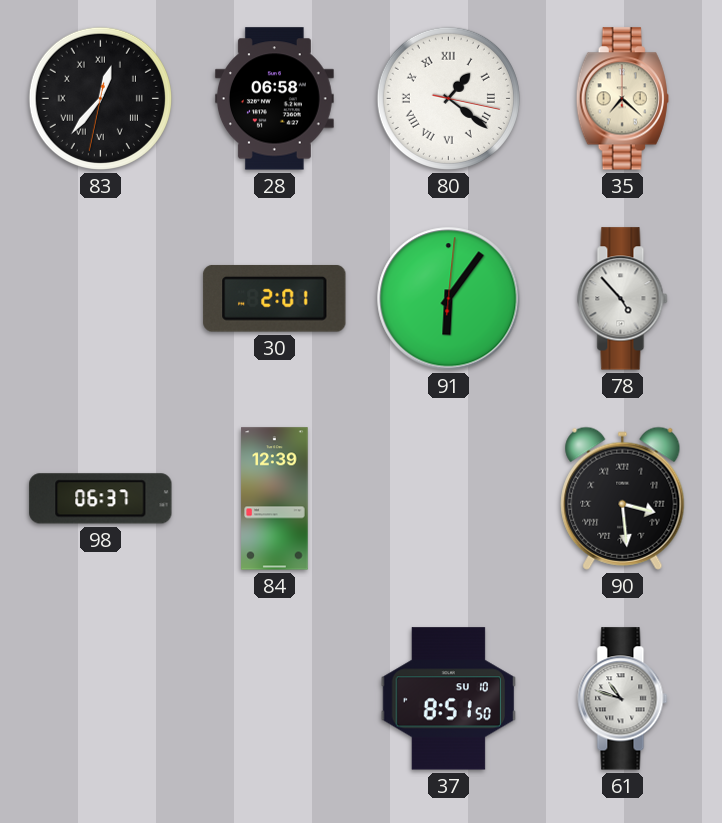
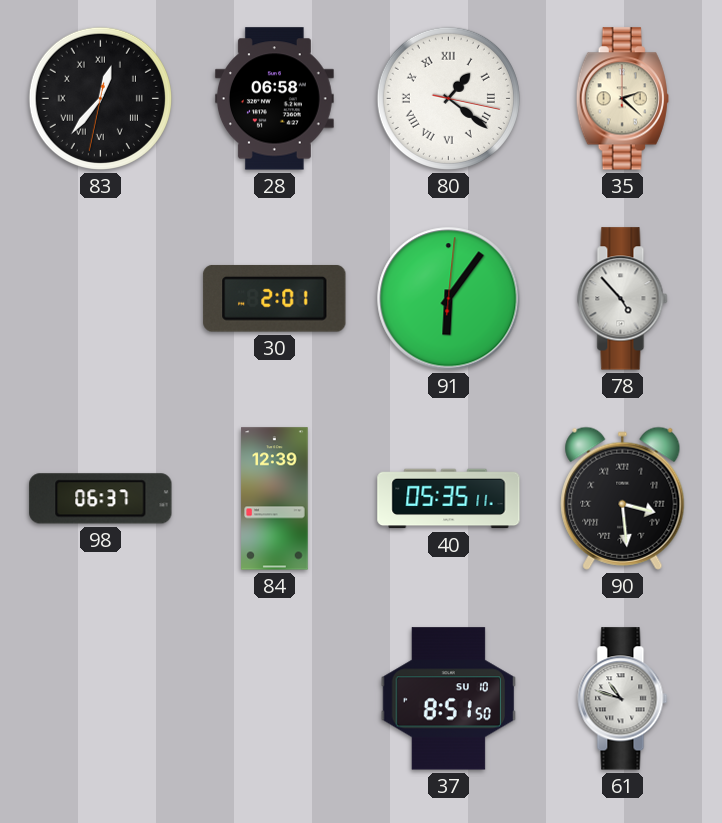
35: 7:22 -> 2:22
40: none -> 05:35
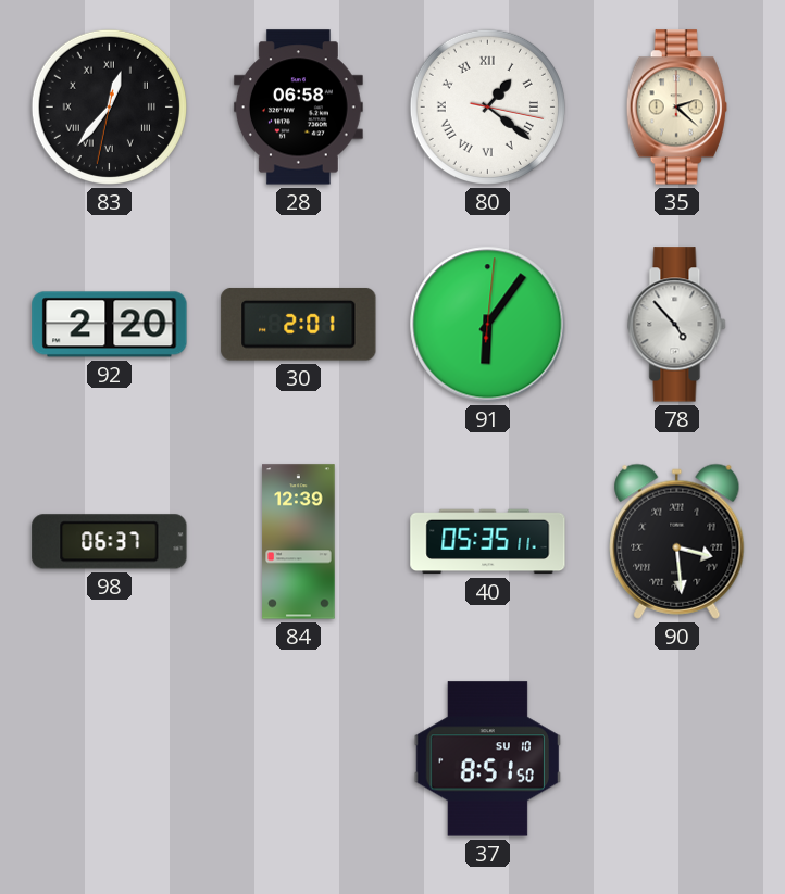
92: none -> 2:20
61: 10:48 -> none
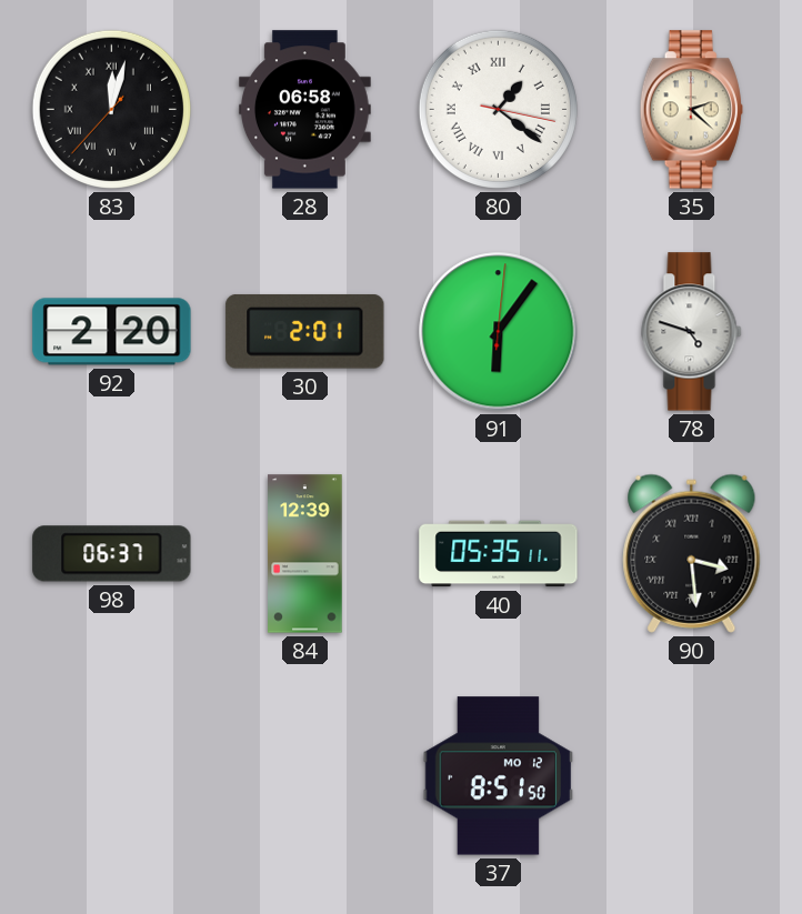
83: 12:36 -> 12:02
78: 4:53 -> 4:48
37 date: SU 10 -> MO 12
